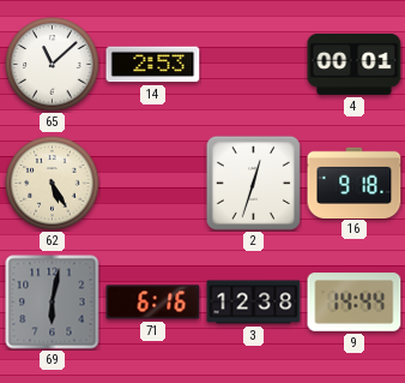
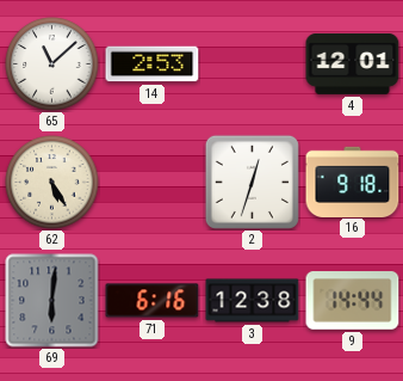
4: 00:01 -> 12:01
69: 6:02 -> 6:01
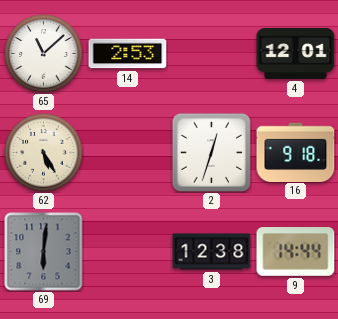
71: 6:16 -> none
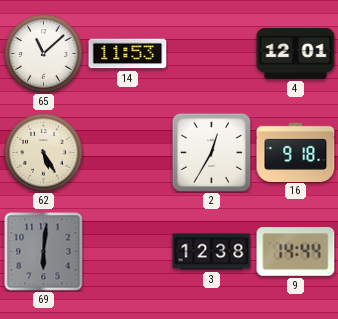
14: 2:53 -> 11:53
2: 12:33 -> 12:35
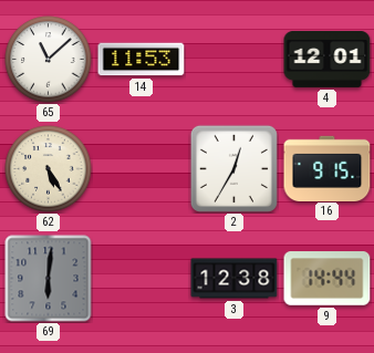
16: 9:18 -> 9:15
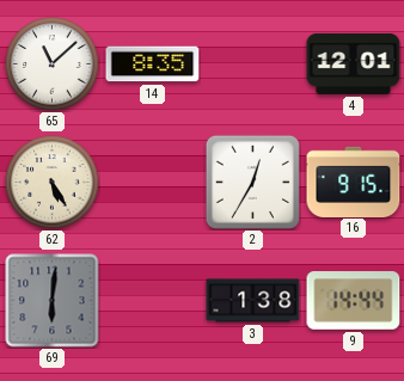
14: 11:53 -> 8:35
3: 12:38 -> 1:38
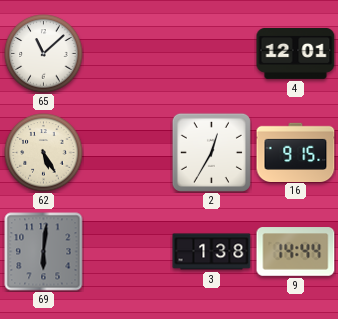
14: 8:35 -> none
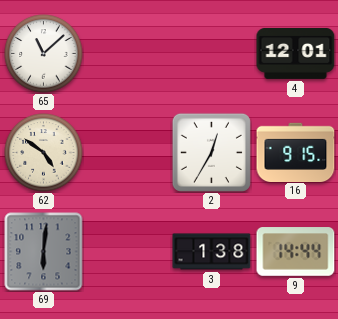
62: 5:25 -> 4:51
